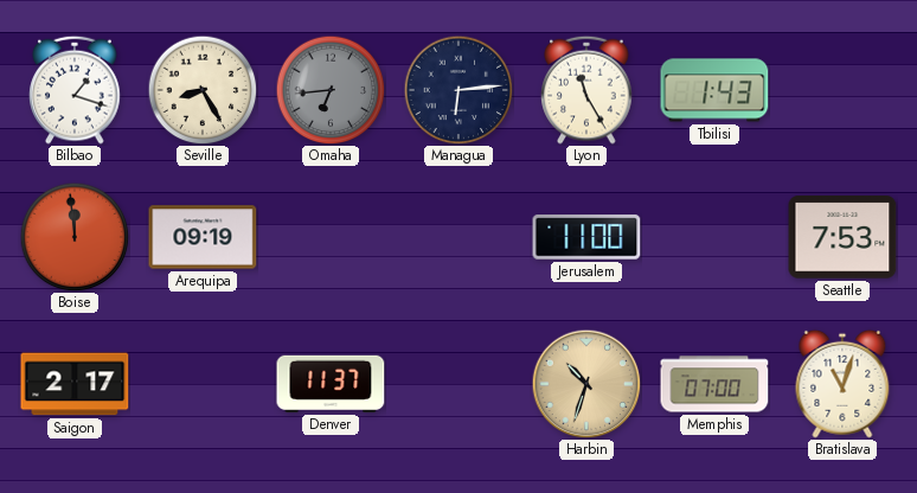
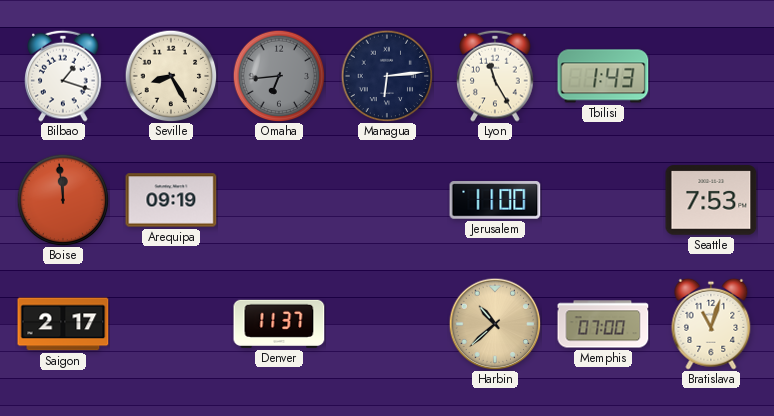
Harbin: 10:33 -> 10:38
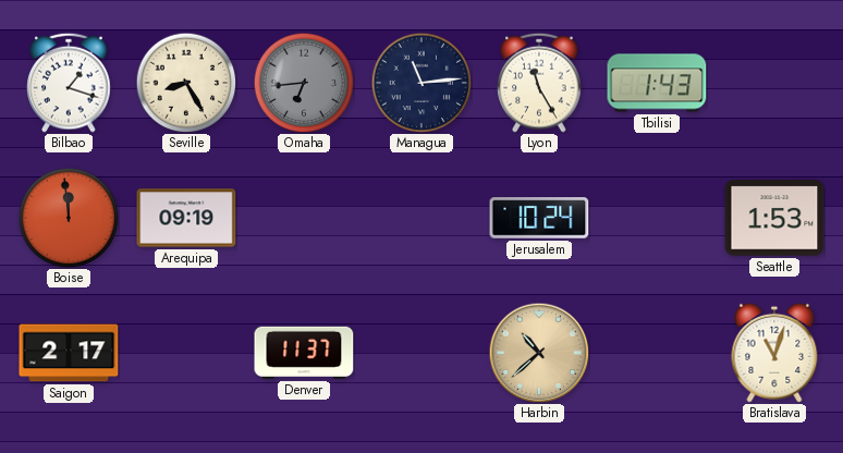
Managua: 6:14 -> 11:14
Jerusalem: 11:00 -> 10:24
Seattle: 7:53 -> 1:53
Memphis: 07:00 -> none
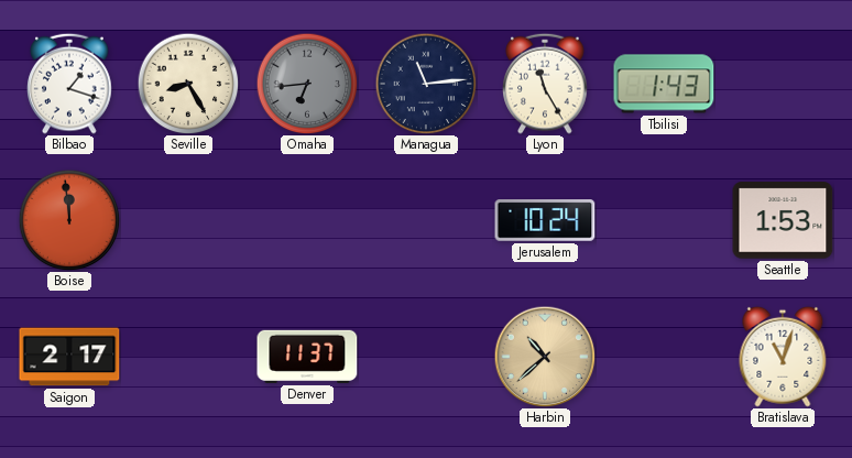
Arequipa: 09:19 -> none
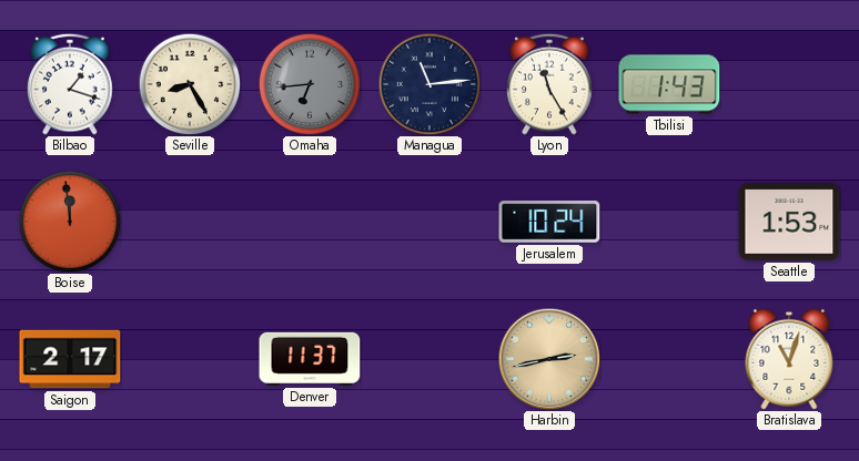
Harbin: 10:38 -> 2:43
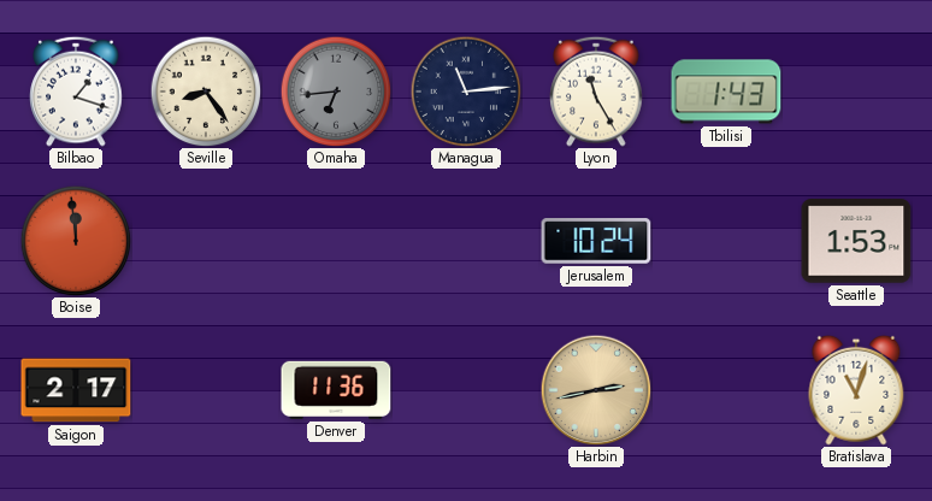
Seville: 8:25 -> 8:24
Denver: 11:37 -> 11:36
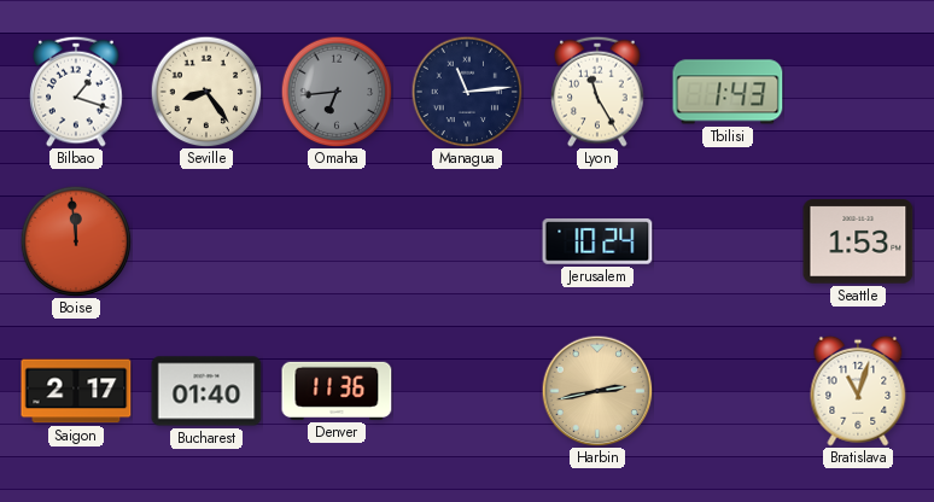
Bucharest: none -> 01:40
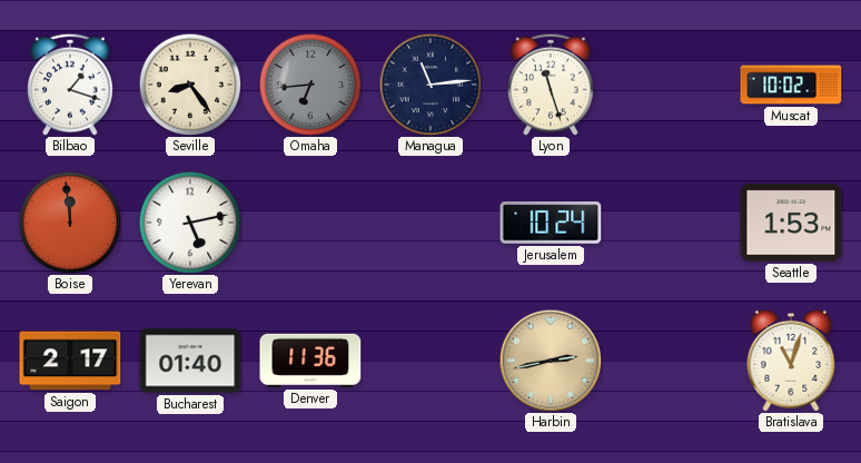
Lyon: 11:25 -> 11:27
Tbilisi: 1:43 -> none
Muscat: none -> 10:02
Yerevan: none -> 5:13
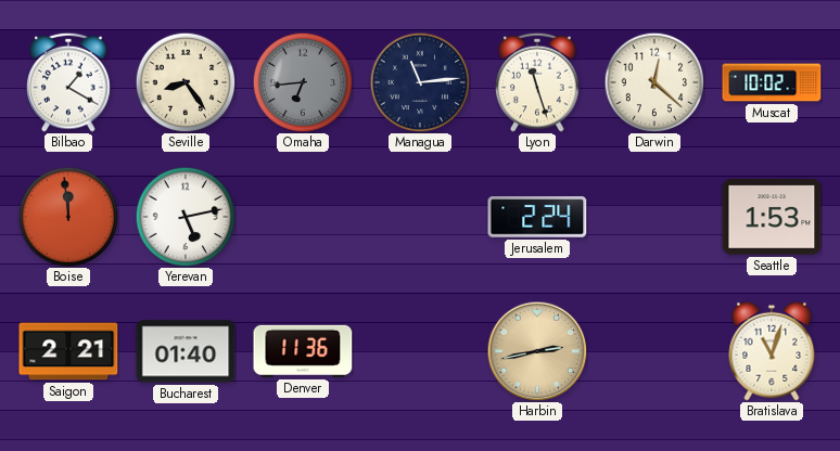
Bilbao: 1:18 -> 1:20
Darwin: none -> 12:22
Jerusalem: 10:24 -> 2:24
Saigon: 2:17 -> 2:21
